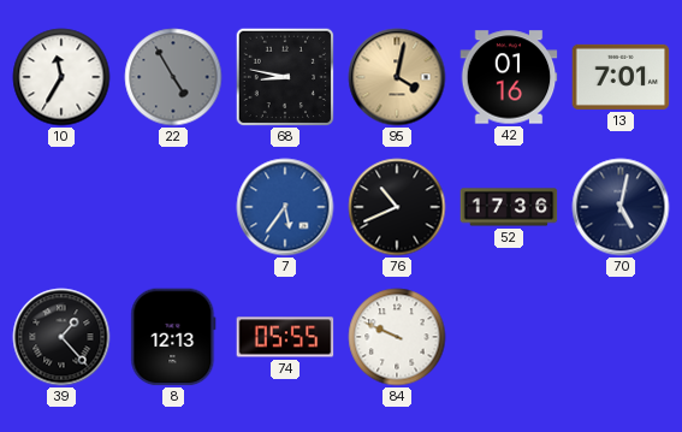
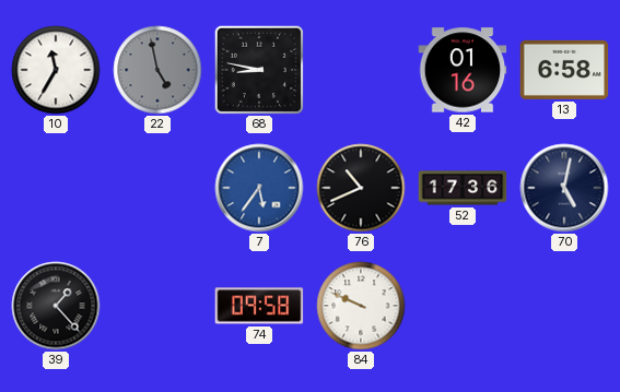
22: 4:55 -> 4:58
95: 4:02 -> none
13: 7:01 -> 6:58
8: 12:13 -> none
74: 05:55 -> 09:58
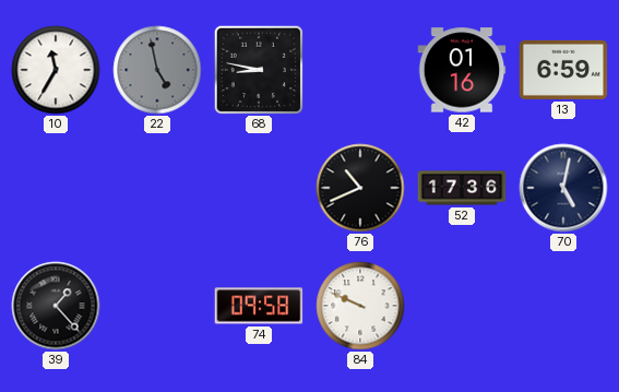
13: 6:58 -> 6:59
7: 5:36 -> none
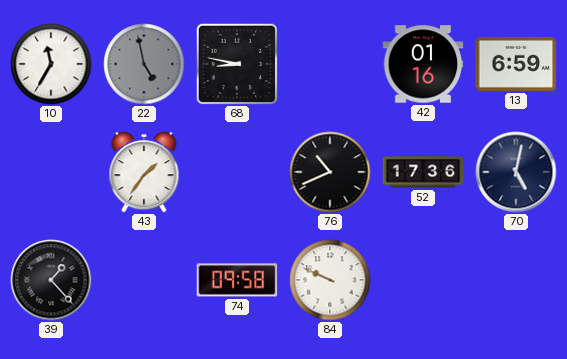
43: none -> 1:36
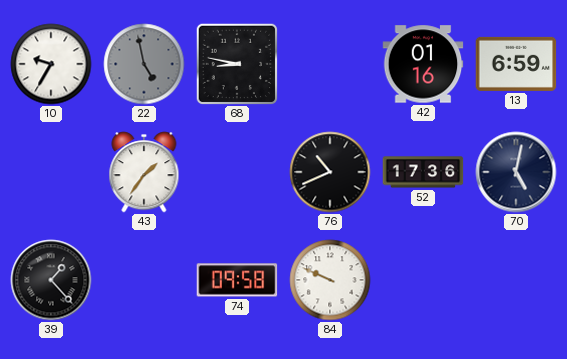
10: 11:35 -> 9:35
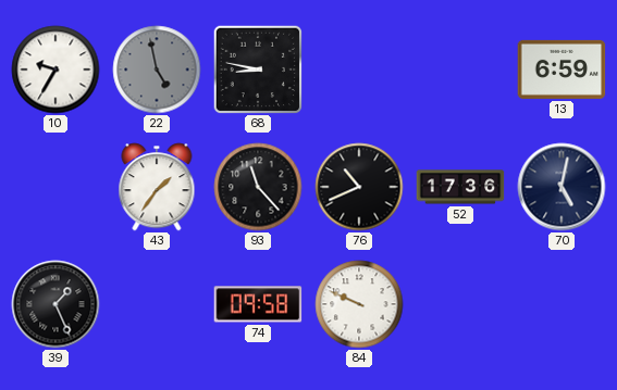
42: 01:16 -> none
93: none -> 11:23
39: 1:23 -> 1:26
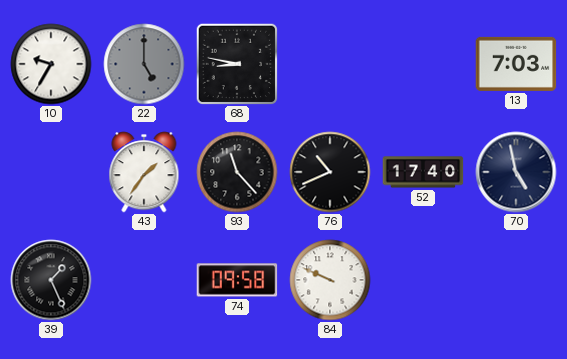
22: 4:58 -> 5:00
13: 6:59 -> 7:03
52: 17:36 -> 17:40
70: 5:02 -> 4:58
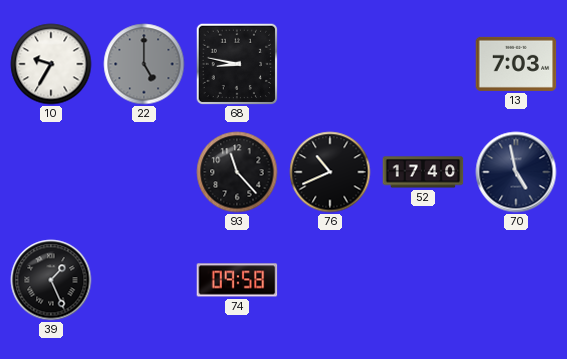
43: 1:36 -> none
84: 9:49 -> none
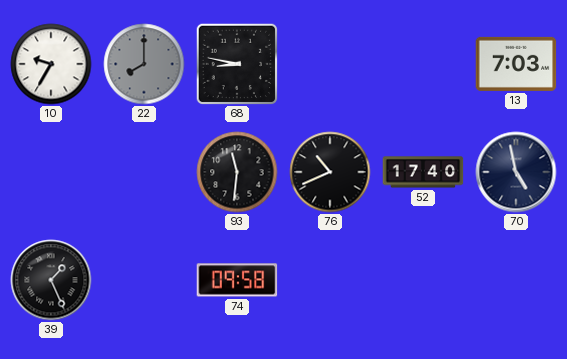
22: 5:00 -> 8:00
93: 11:23 -> 11:31
